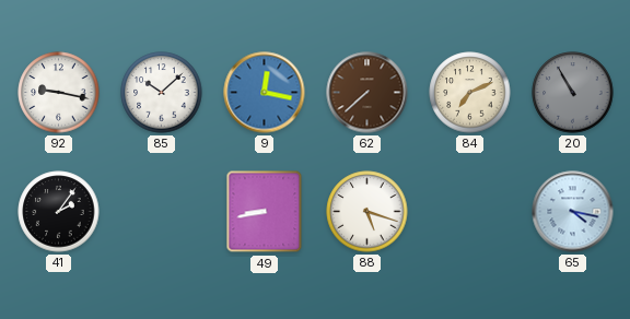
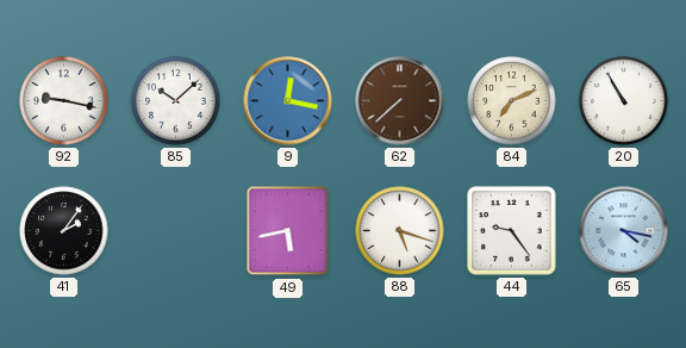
20 dial: grey -> white
49: 8:43 -> 5:43
44: none -> 9:24
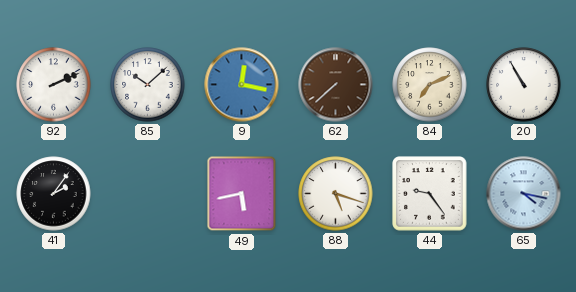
92: 9:17 -> 2:11
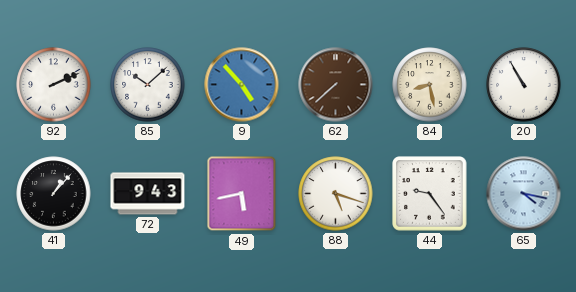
9: 12:17 -> 4:53
84: 7:11 -> 8:28
41: 2:06 -> 1:07
72: none -> 9:43
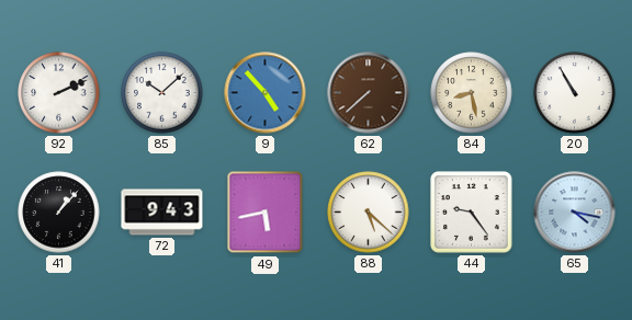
88: 5:18 -> 5:22
